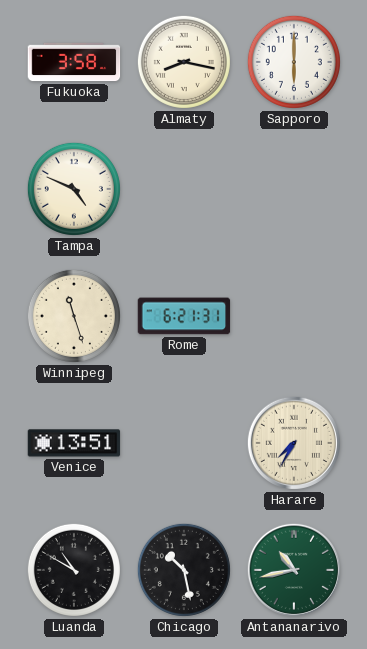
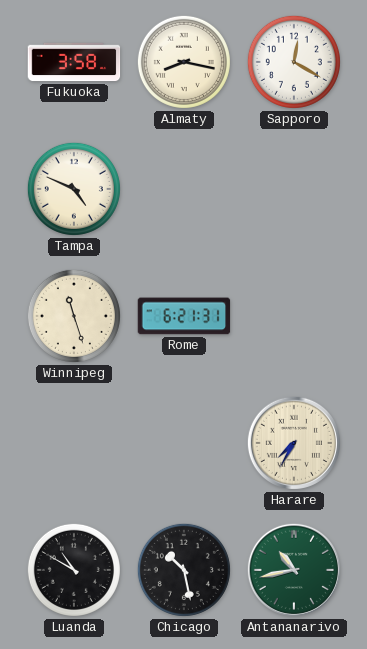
Sapporo: 6:00 -> 12:20
Venice: 13:51 -> none
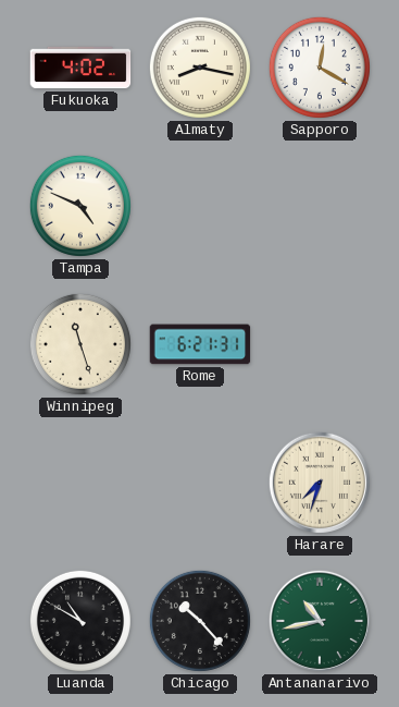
Fukuoka: 3:58 -> 4:02
Harare: 7:35 -> 7:33
Chicago: 10:28 -> 10:23
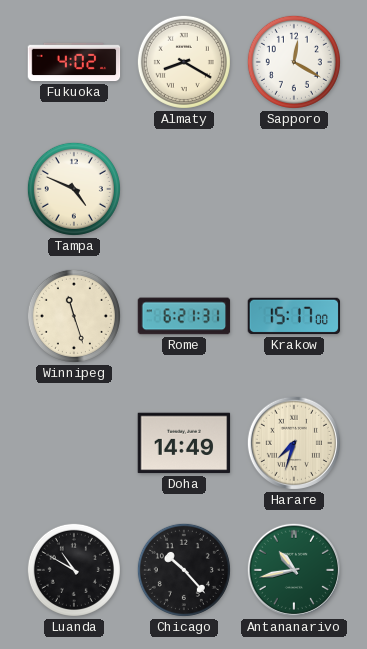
Almaty: 8:17 -> 8:20
Krakow: none -> 15:17
Doha: none -> 14:49
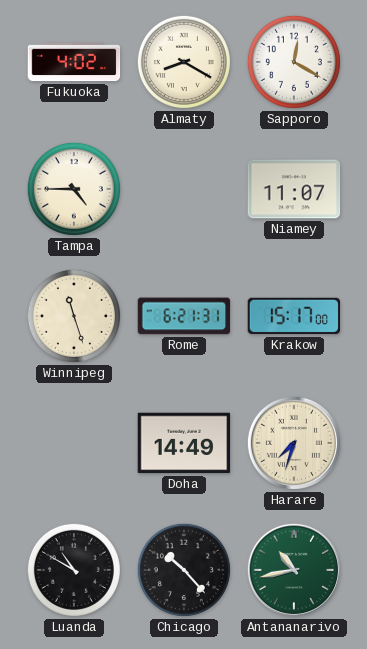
Tampa: 4:49 -> 4:45
Niamey: none -> 11:07
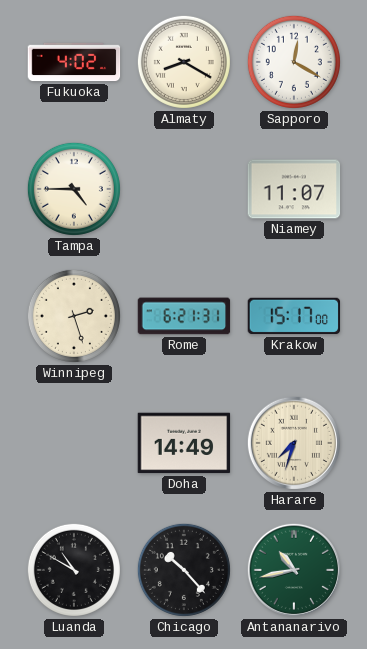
Winnipeg: 11:27 -> 2:27
